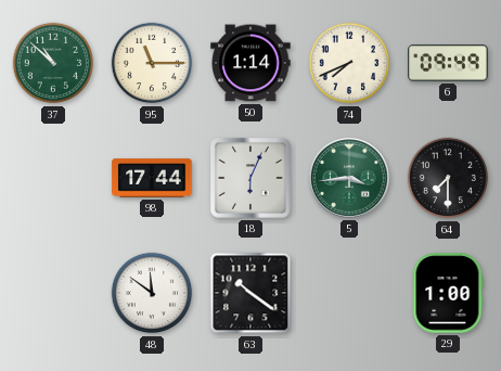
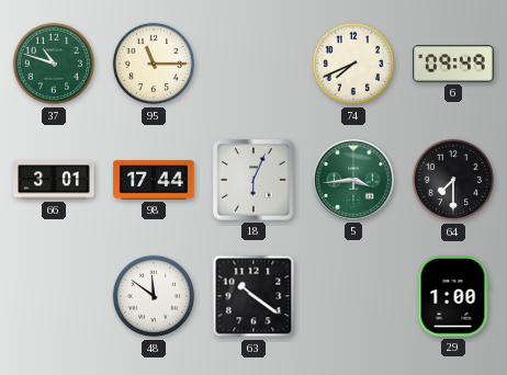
37: 10:52 -> 10:48
50: 1:14 -> none
66: none -> 3:01
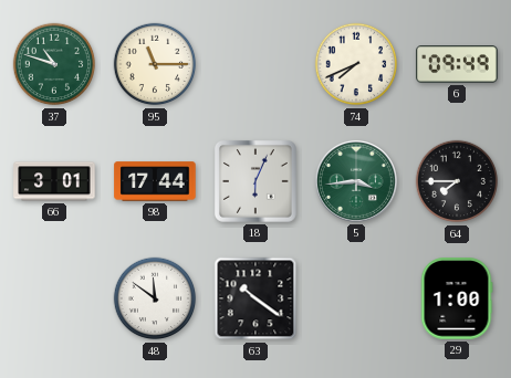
64: 7:30 -> 7:45
